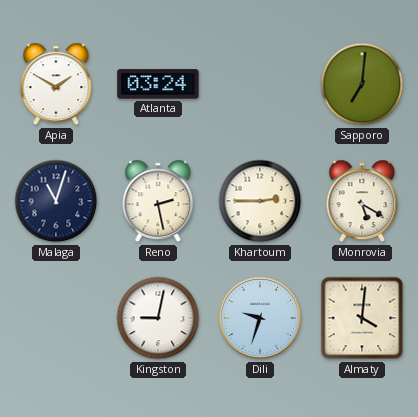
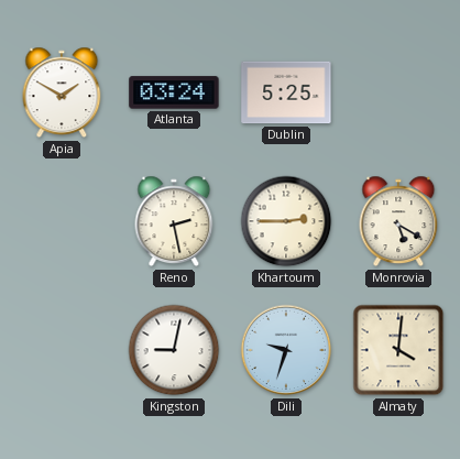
Dublin: none -> 5:25
Sapporo: 7:01 -> none
Malaga: 11:03 -> none
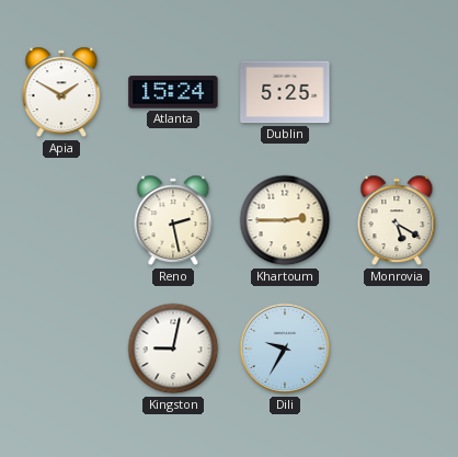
Atlanta: 03:24 -> 15:24
Dili: 9:33 -> 9:35
Almaty: 4:01 -> none
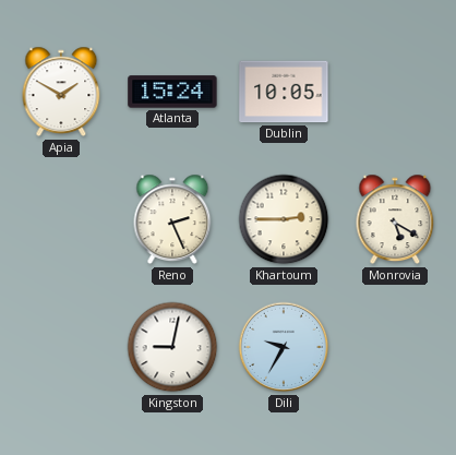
Dublin: 5:25 -> 10:05
Reno: 2:28 -> 2:26
